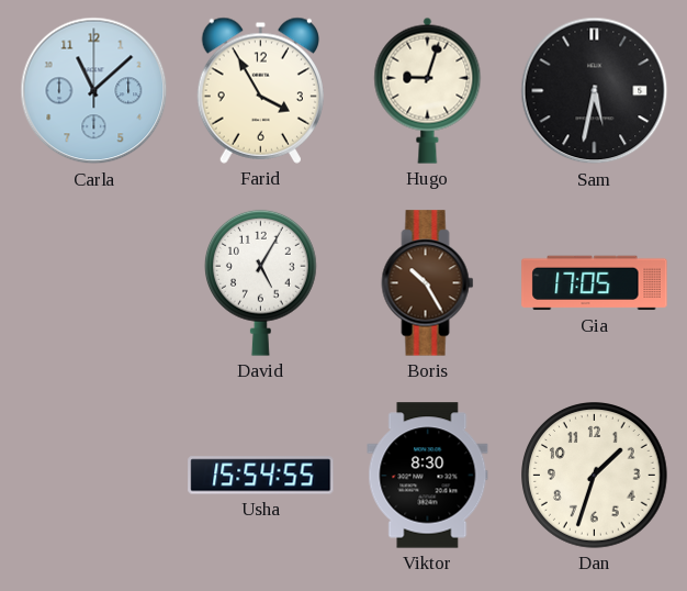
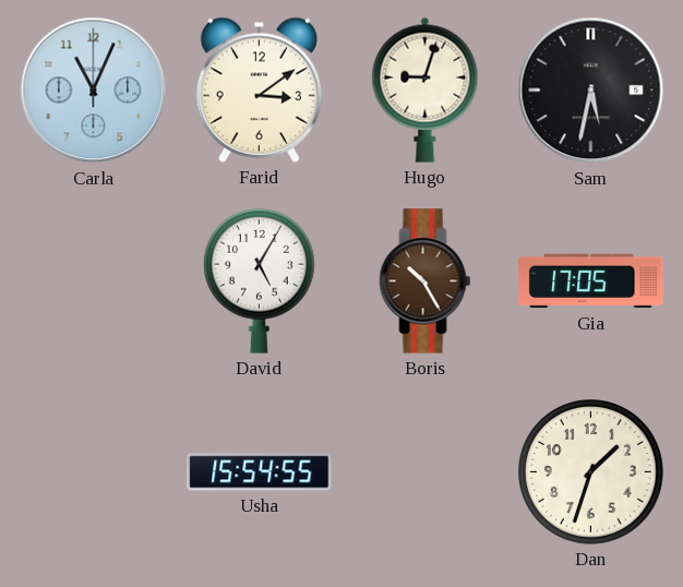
Carla: 11:08 -> 11:04
Farid: 3:55 -> 3:09
Viktor: 8:30 -> none
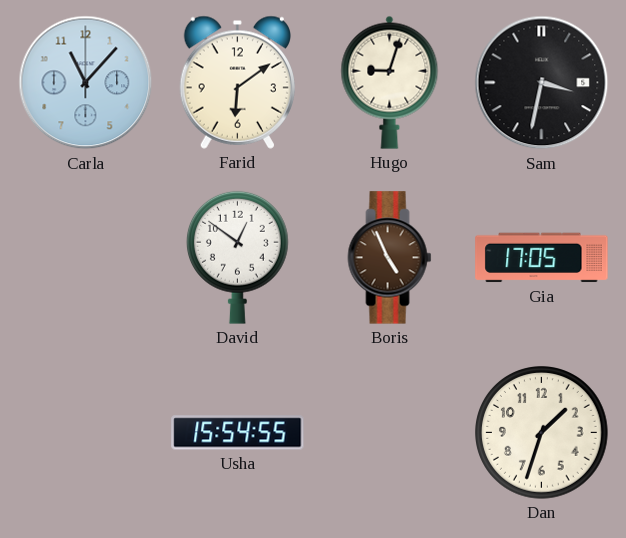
Carla: 11:04 -> 11:07
Farid: 3:09 -> 6:09
Sam: 5:32 -> 3:32
David: 5:05 -> 12:51
Boris: 10:25 -> 4:56
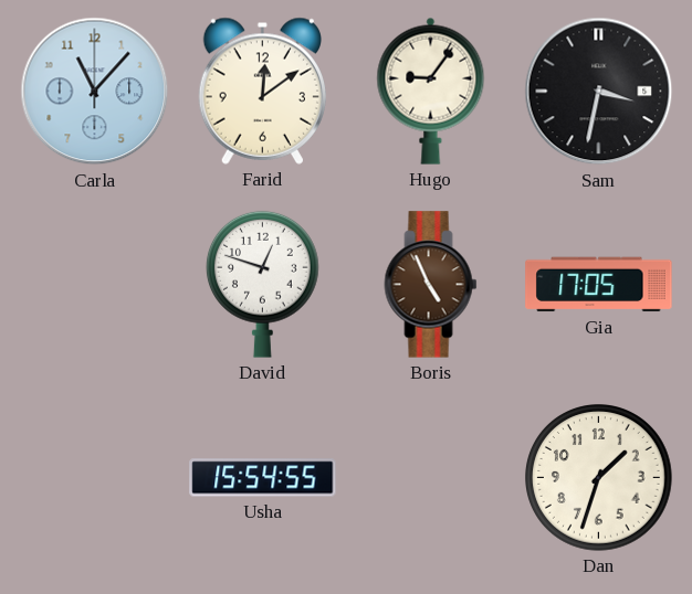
Farid: 6:09 -> 12:09
Hugo: 9:03 -> 9:06
David: 12:51 -> 12:48
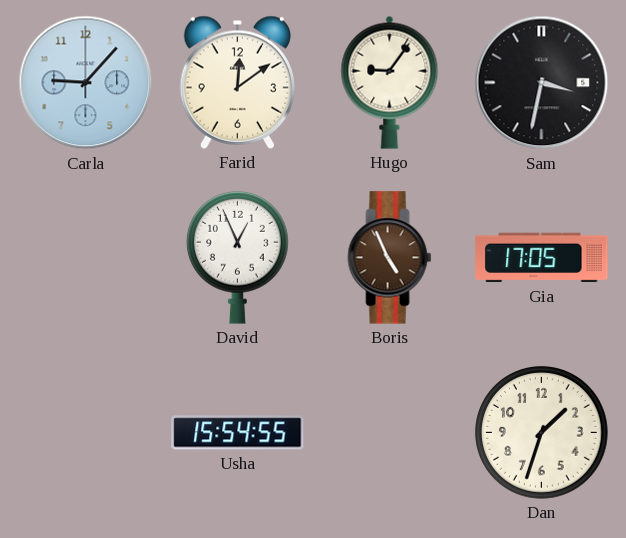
Carla: 11:07 -> 9:07
David: 12:48 -> 12:56
